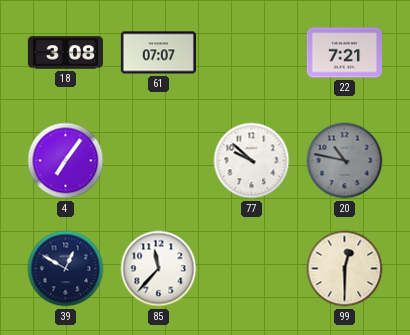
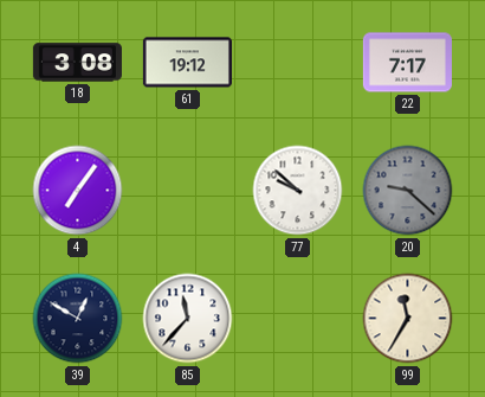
61: 07:07 -> 19:12
22: 7:21 -> 7:17
20: 10:47 -> 9:22
99: 12:30 -> 11:35
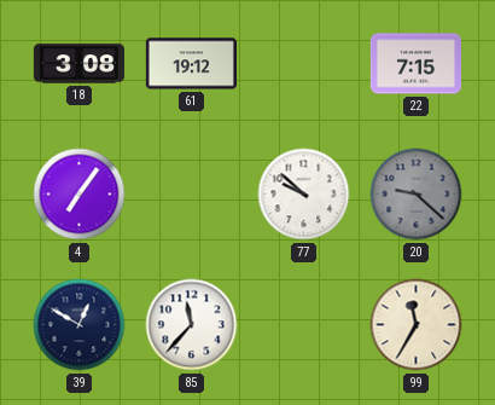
22: 7:17 -> 7:15
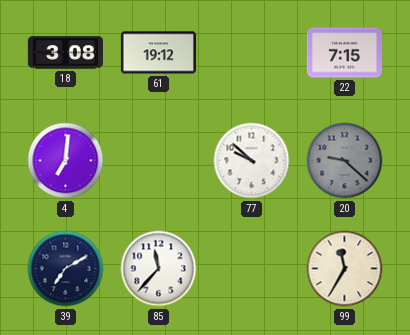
4: 7:06 -> 7:01
39: 12:50 -> 7:10
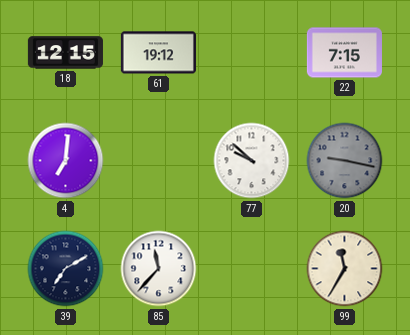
18: 3:08 -> 12:15
20: 9:22 -> 9:17
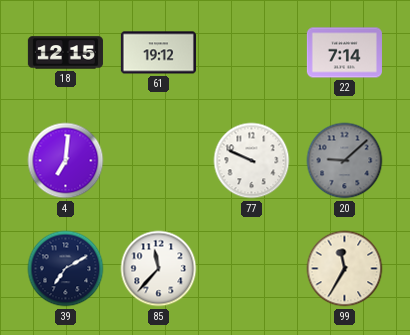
22: 7:15 -> 7:14
77: 9:52 -> 9:49
20: 9:17 -> 9:08
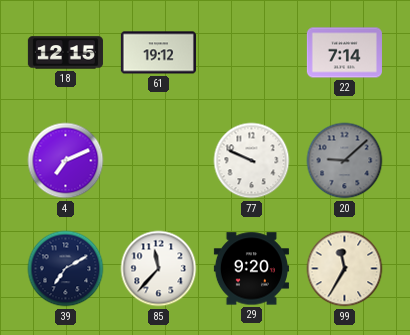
4: 7:01 -> 7:11
29: none -> 9:20
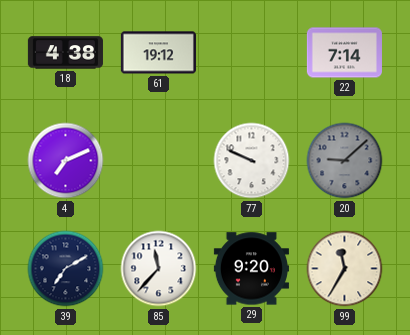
18: 12:15 -> 4:38
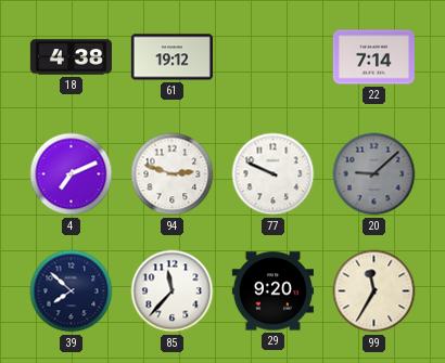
94: none -> 2:48
39: 7:10 -> 7:52
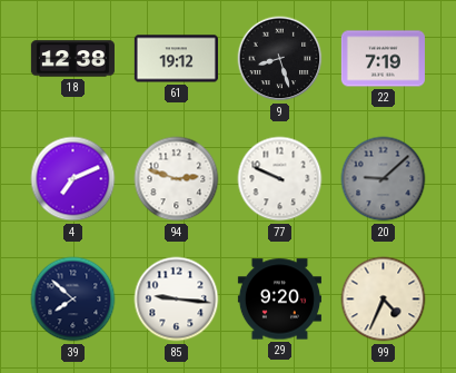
18: 4:38 -> 12:38
9: none -> 8:27
22: 7:14 -> 7:19
85: 11:37 -> 9:16
99: 11:35 -> 4:34
